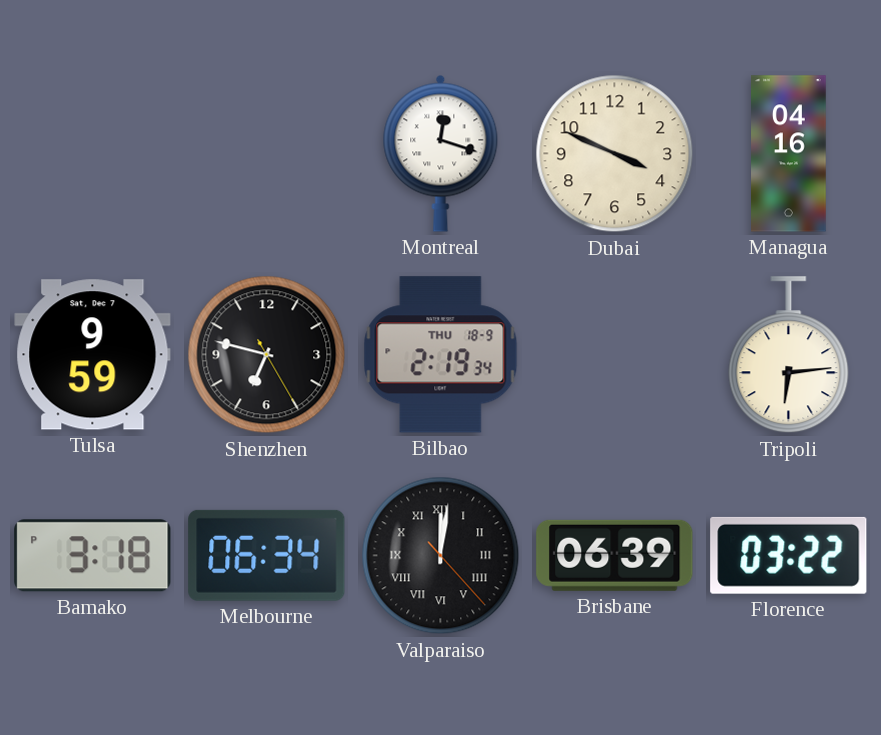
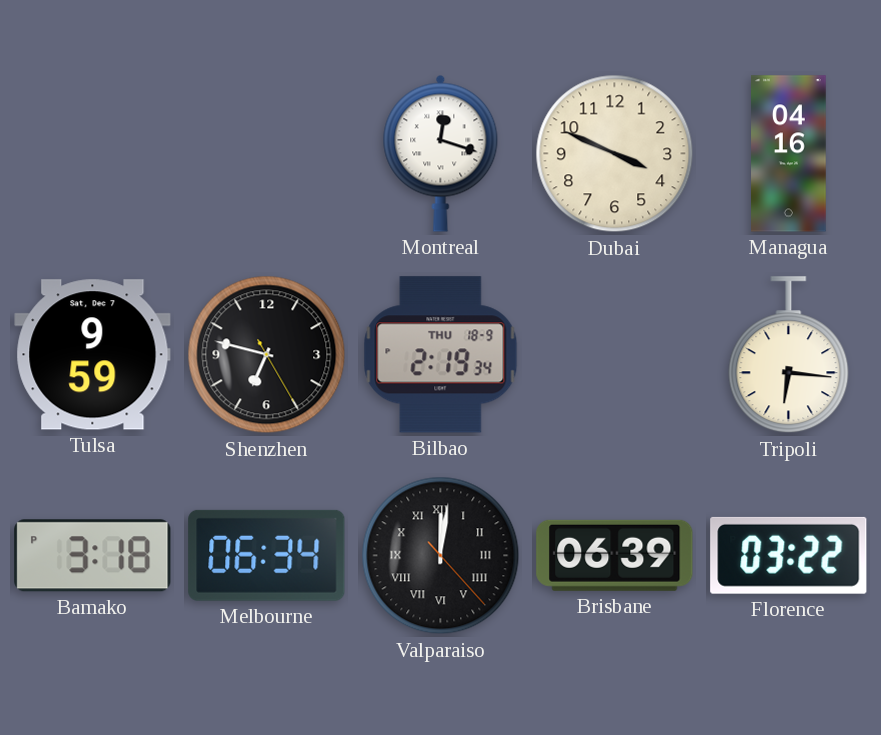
Tripoli: 6:14 -> 6:16
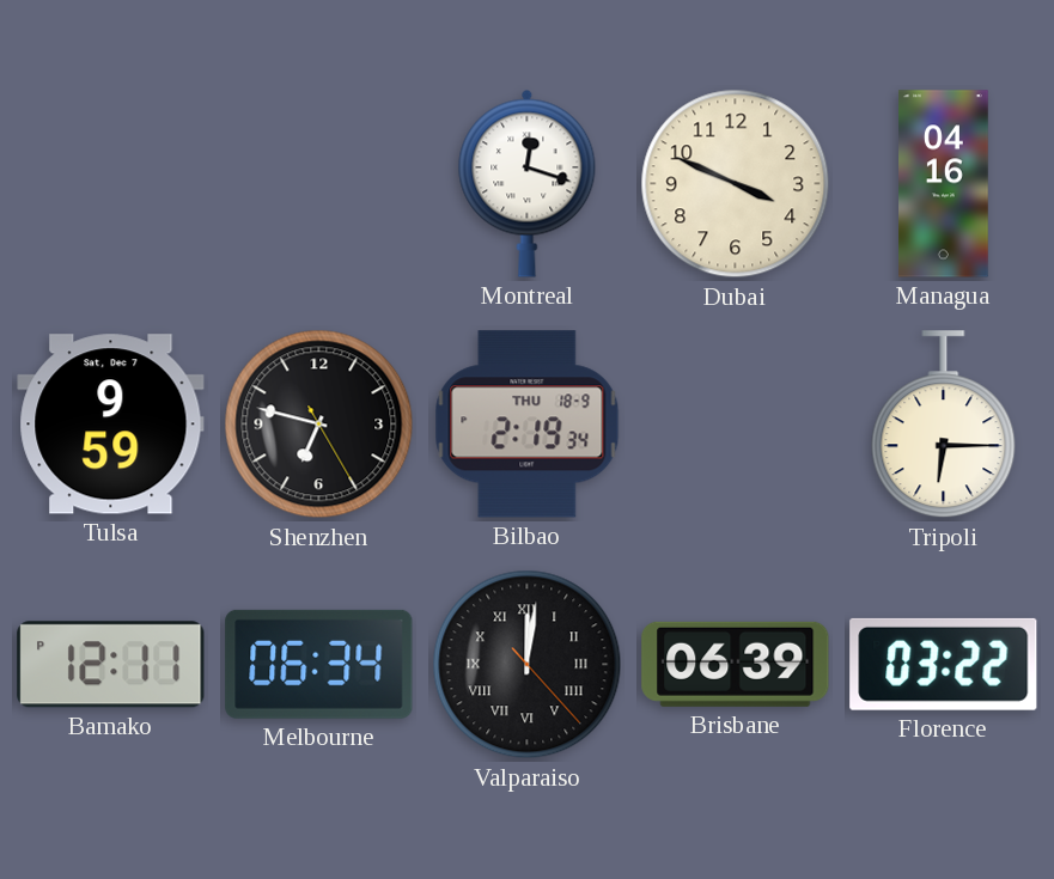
Tripoli: 6:16 -> 6:15
Bamako: 3:18 -> 12:11
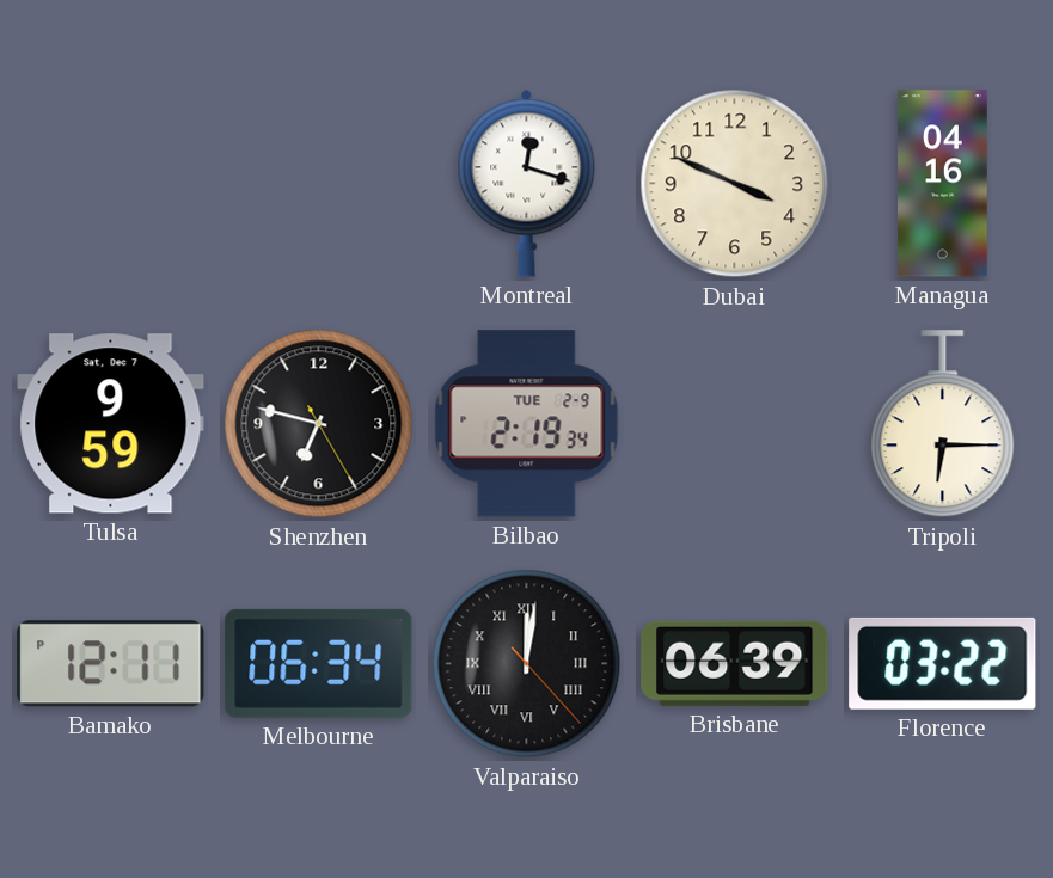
Bilbao date: THU 18-9 -> TUE 2-9
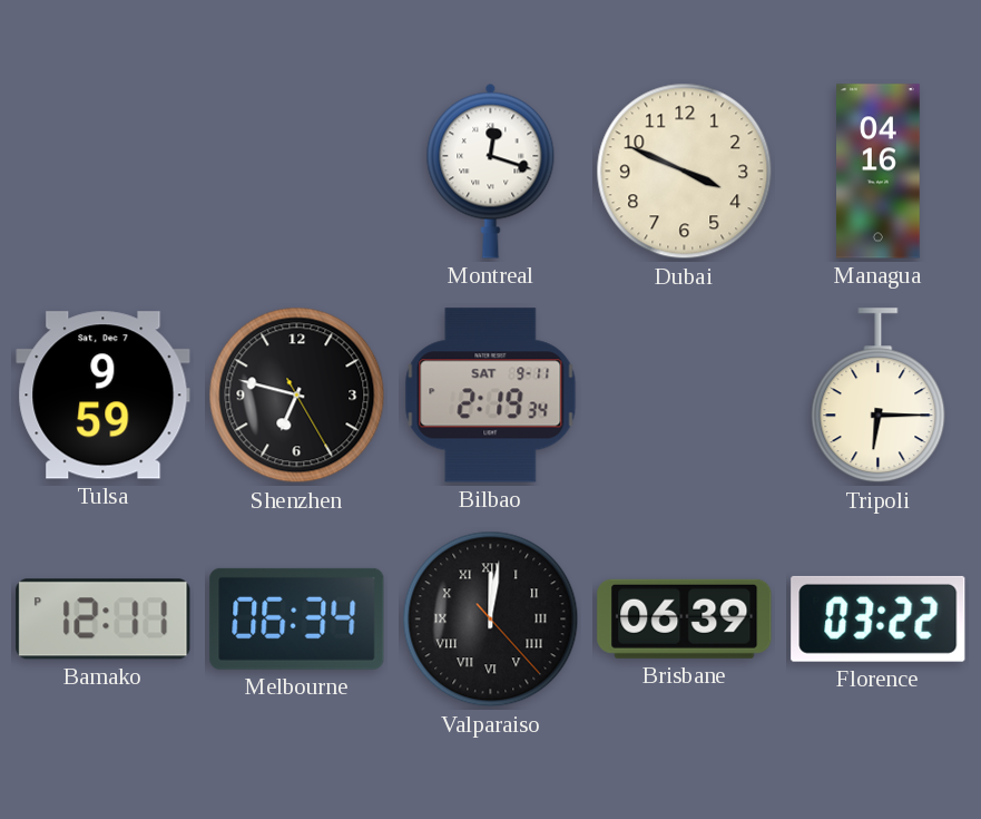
Bilbao date: TUE 2-9 -> SAT 9-11
